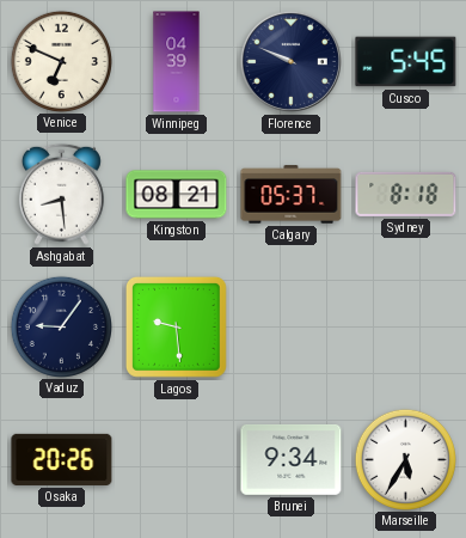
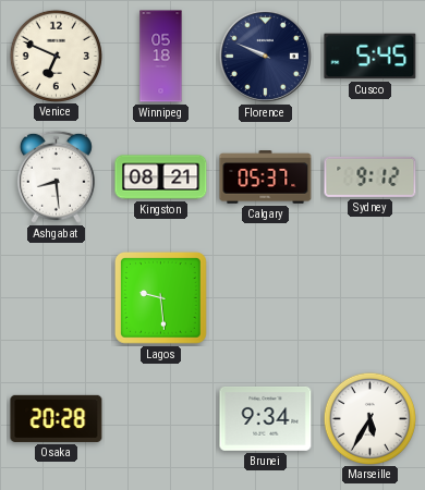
Winnipeg: 04:39 -> 05:18
Sydney: 8:18 -> 9:12
Vaduz: 9:06 -> none
Osaka: 20:26 -> 20:28
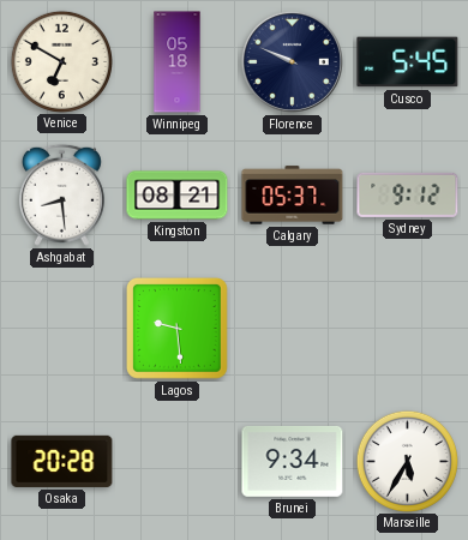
Venice: 6:49 -> 6:50
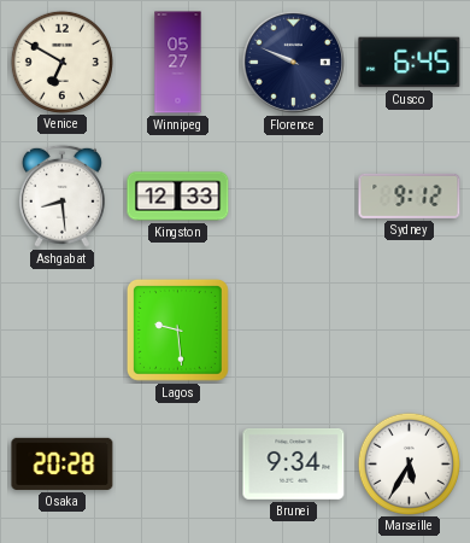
Winnipeg: 05:18 -> 05:27
Cusco: 5:45 -> 6:45
Kingston: 08:21 -> 12:33
Calgary: 05:37 -> none
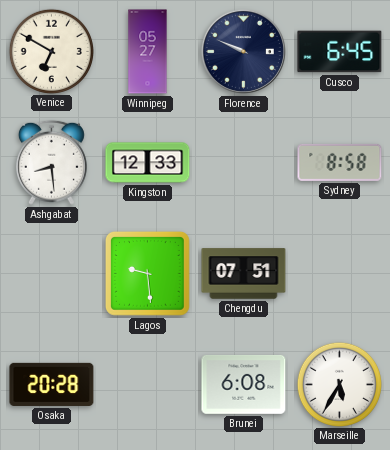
Sydney: 9:12 -> 8:58
Chengdu: none -> 07:51
Brunei: 9:34 -> 6:08
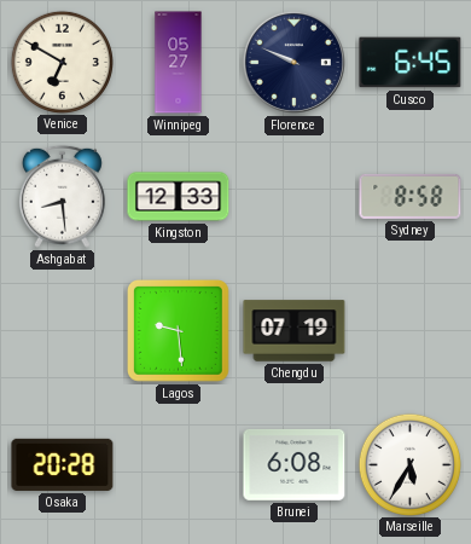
Chengdu: 07:51 -> 07:19
